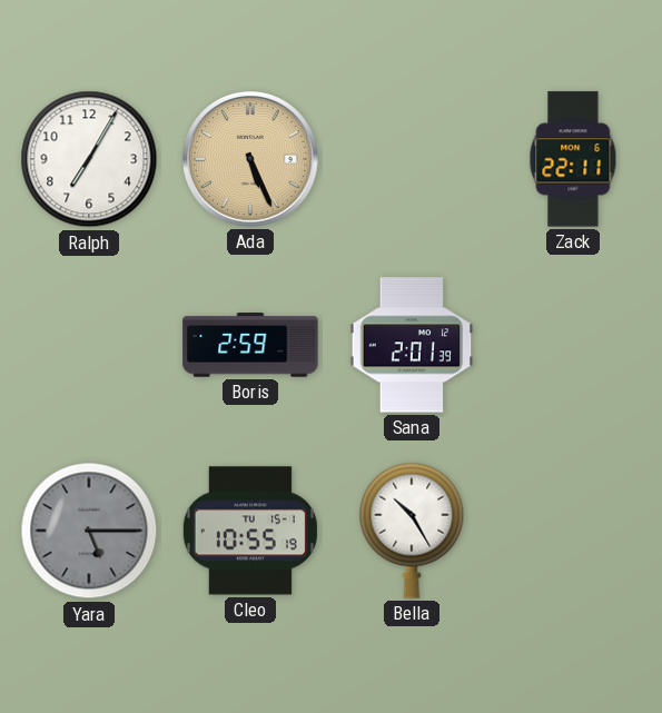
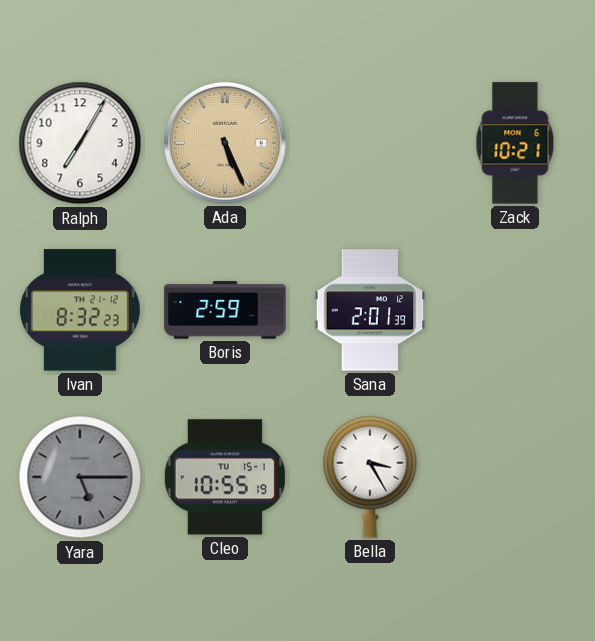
Zack: 22:11 -> 10:21
Ivan: none -> 8:32
Bella: 10:25 -> 3:25
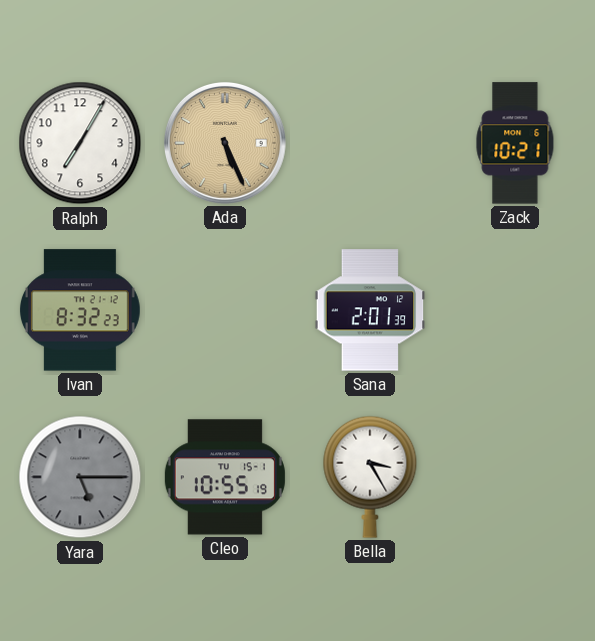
Boris: 2:59 -> none
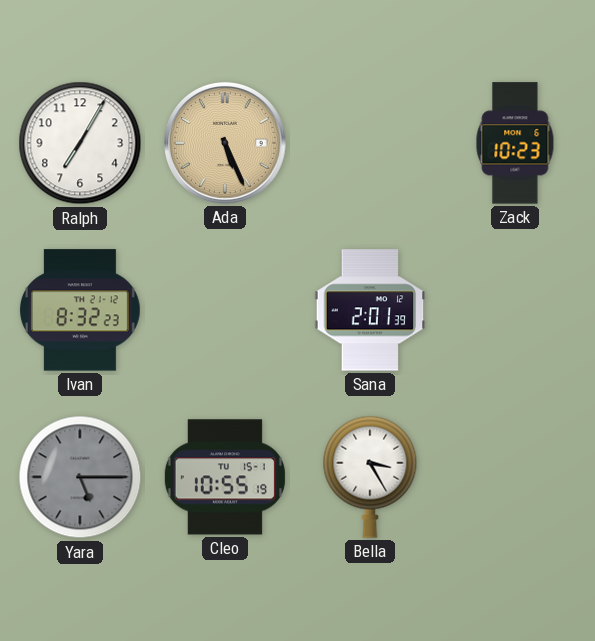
Zack: 10:21 -> 10:23
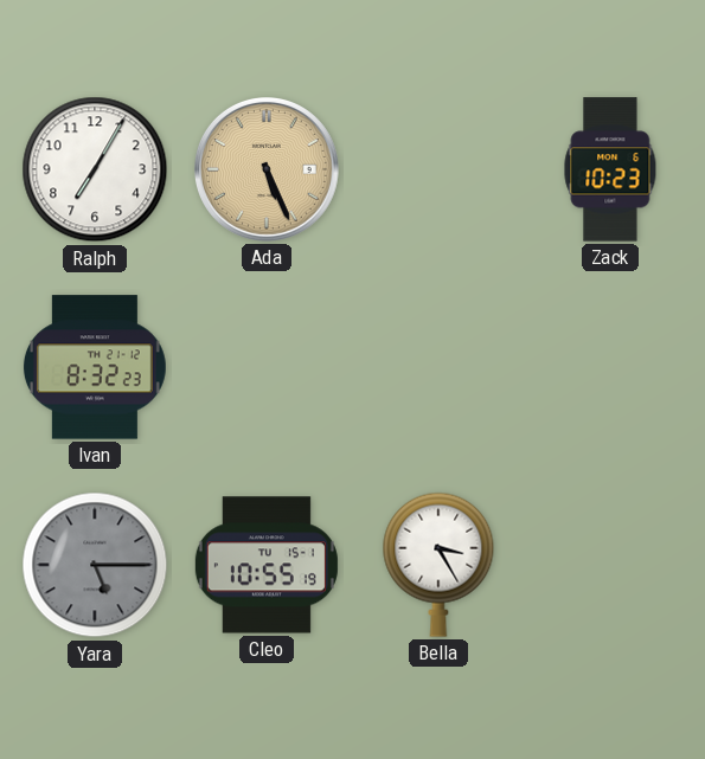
Sana: 2:01 -> none
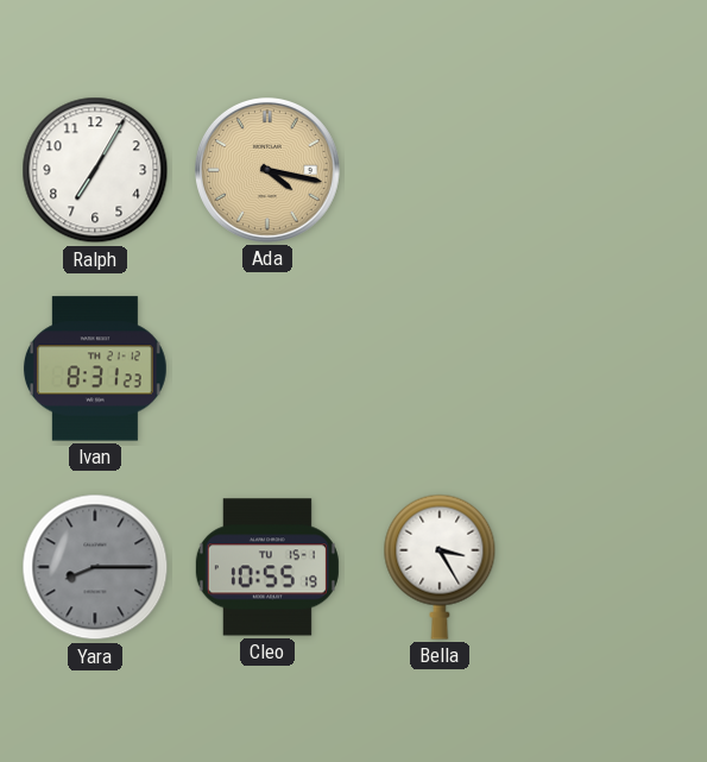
Ada: 5:26 -> 4:17
Zack: 10:23 -> none
Ivan: 8:32 -> 8:31
Yara: 5:15 -> 8:15
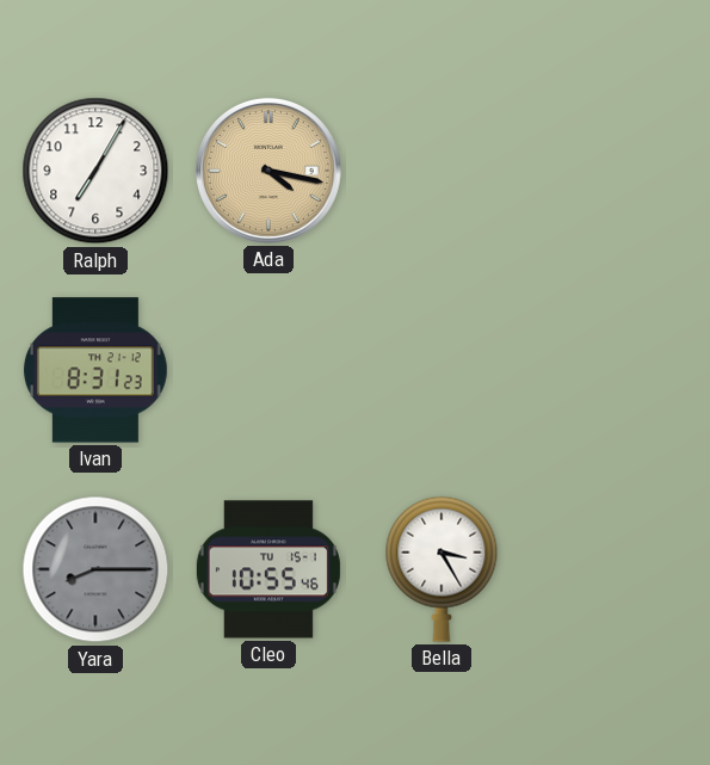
Cleo: 10:55:19 -> 10:55:46
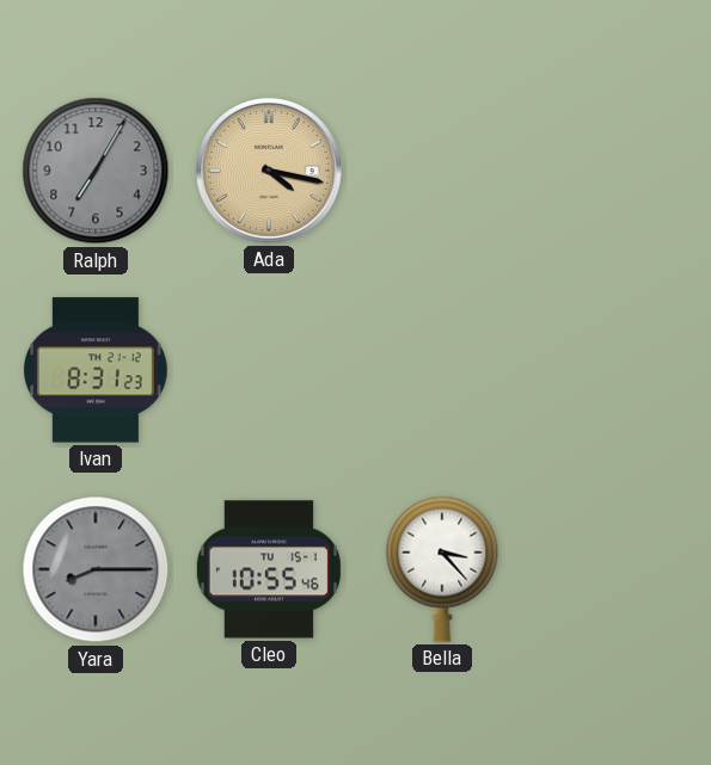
Ralph dial: white -> grey
Bella: 3:25 -> 3:23
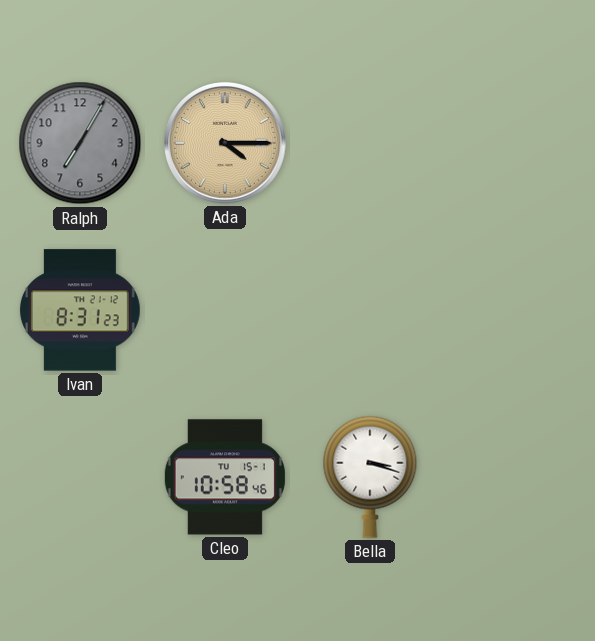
Ada: 4:17 -> 4:15
Yara: 8:15 -> none
Cleo: 10:55 -> 10:58
Bella: 3:23 -> 3:18
